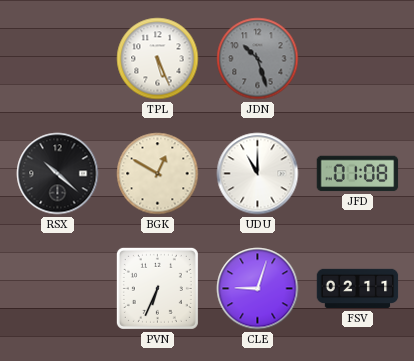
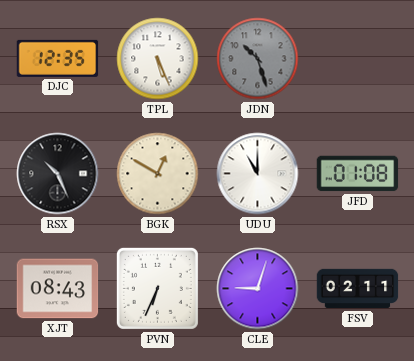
DJC: none -> 12:35
RSX: 10:22 -> 10:26
XJT: none -> 08:43
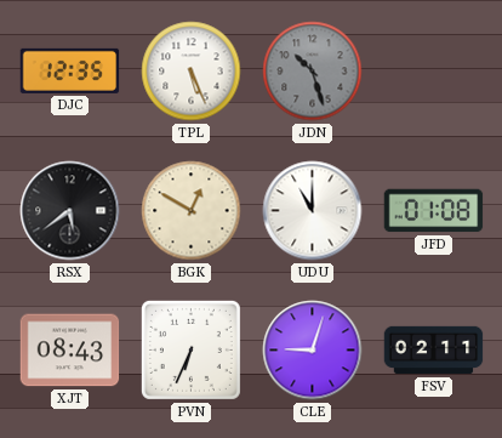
RSX: 10:26 -> 5:39
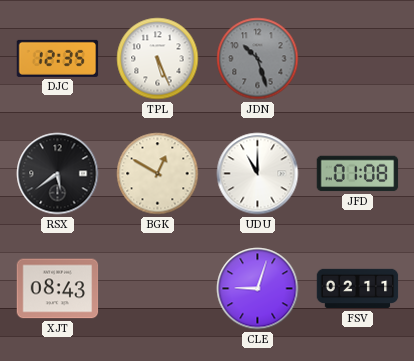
PVN: 6:34 -> none
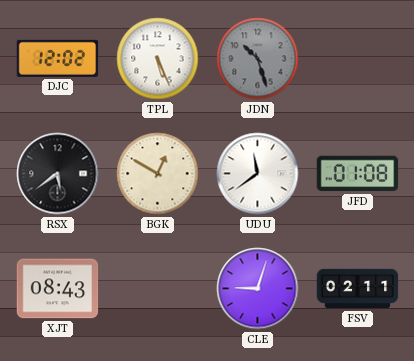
DJC: 12:35 -> 12:02
UDU: 11:00 -> 11:39
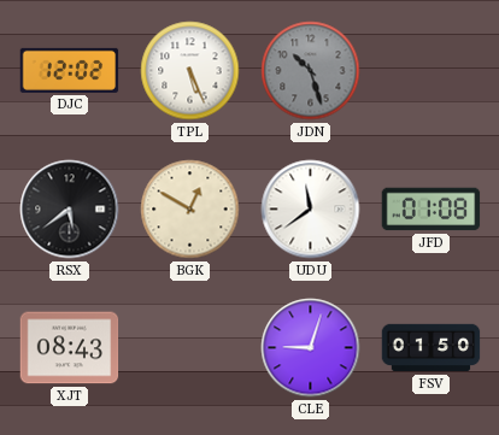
FSV: 02:11 -> 01:50
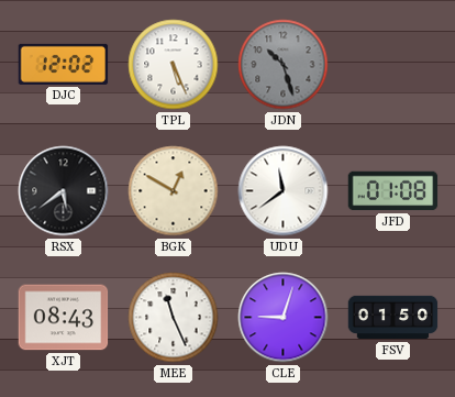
MEE: none -> 11:26
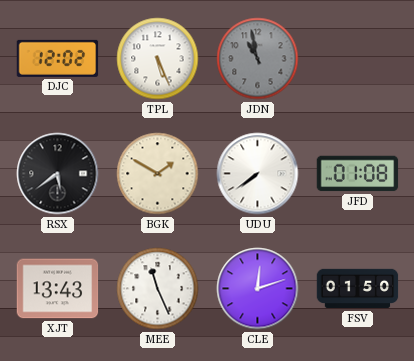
JDN: 10:27 -> 10:58
BGK: 12:50 -> 1:50
UDU: 11:39 -> 7:39
XJT: 08:43 -> 13:43
CLE: 9:03 -> 12:12
